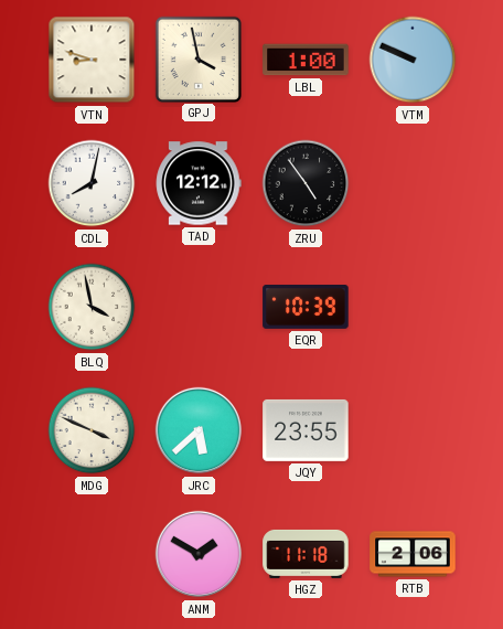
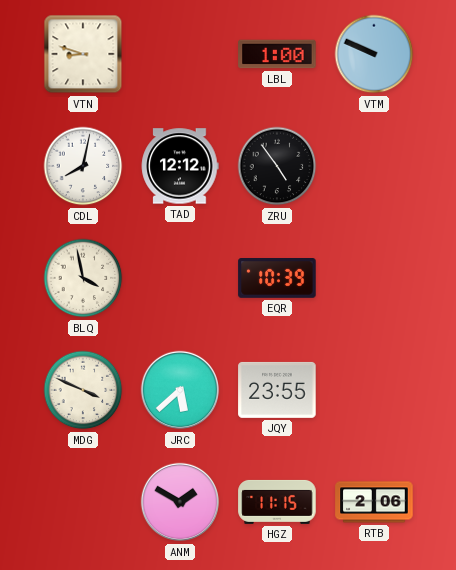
GPJ: 3:58 -> none
HGZ: 11:18 -> 11:15
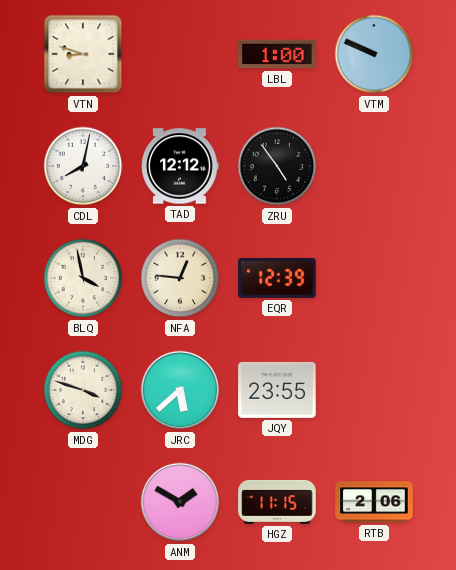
NFA: none -> 12:46
EQR: 10:39 -> 12:39
MDG: 3:49 -> 3:48
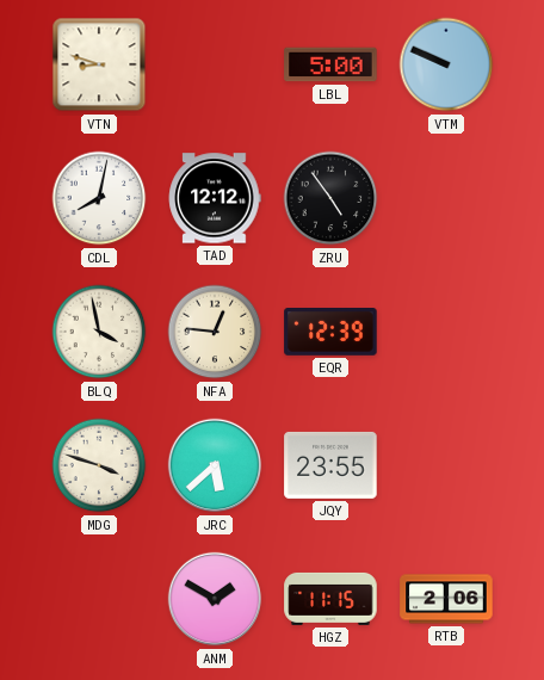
LBL: 1:00 -> 5:00
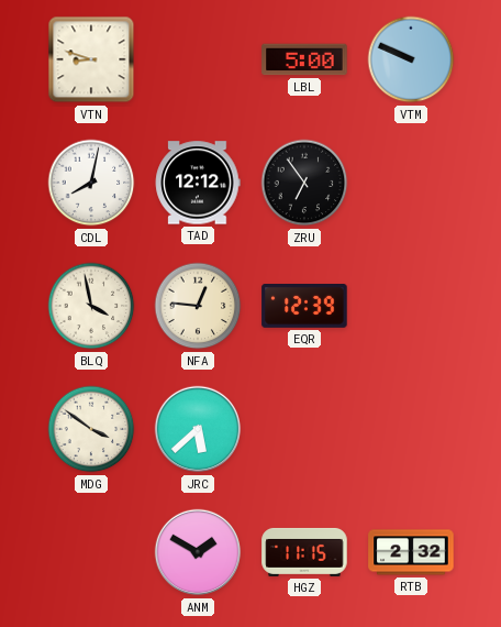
ZRU: 4:54 -> 6:54
MDG: 3:48 -> 3:51
JQY: 23:55 -> none
RTB: 2:06 -> 2:32
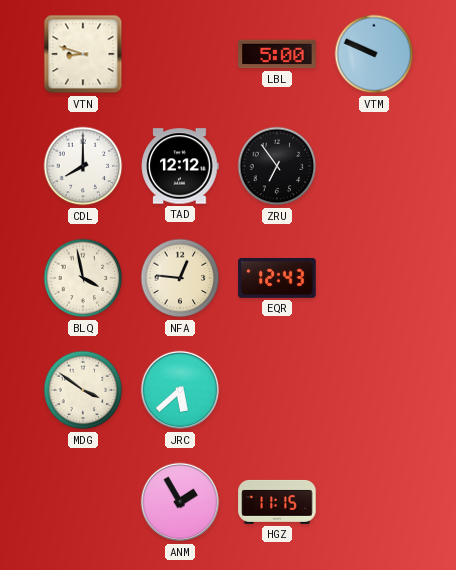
CDL: 8:02 -> 8:00
EQR: 12:39 -> 12:43
ANM: 1:50 -> 1:55
RTB: 2:32 -> none
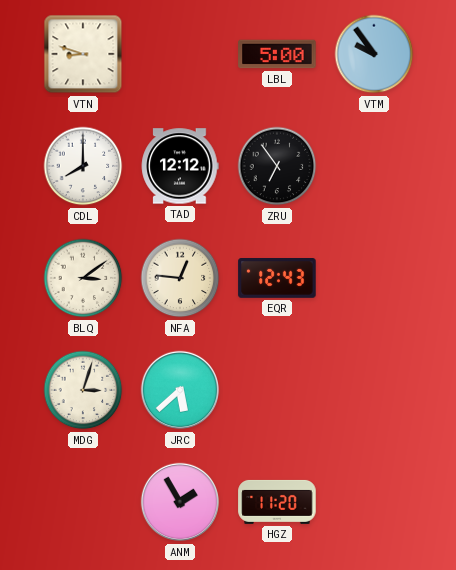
VTM: 9:49 -> 9:54
BLQ: 3:58 -> 3:09
MDG: 3:51 -> 3:03
HGZ: 11:15 -> 11:20
